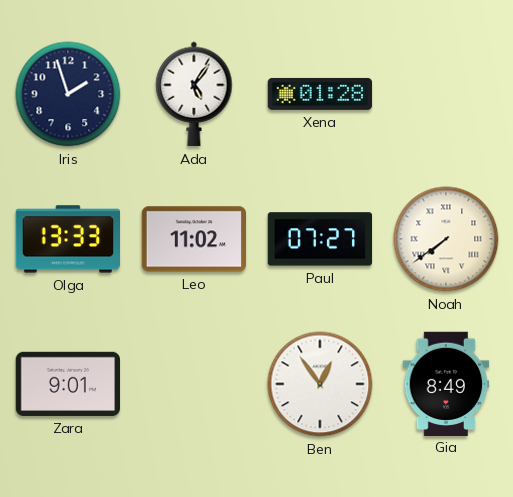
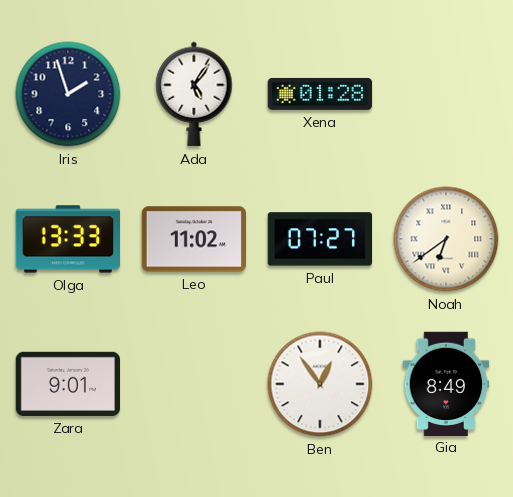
Noah: 7:39 -> 6:39
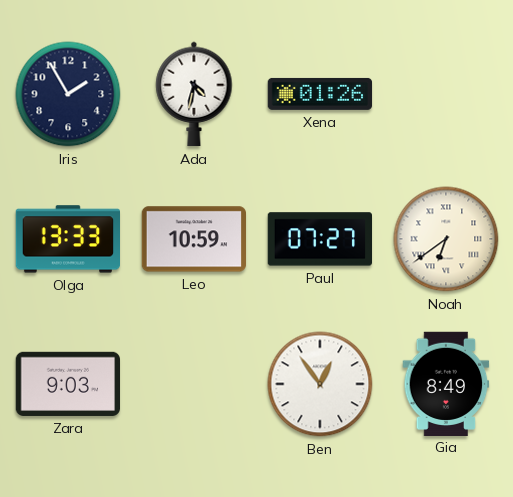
Iris: 1:57 -> 1:55
Ada: 5:06 -> 4:32
Xena: 01:28 -> 01:26
Leo: 11:02 -> 10:59
Zara: 9:01 -> 9:03
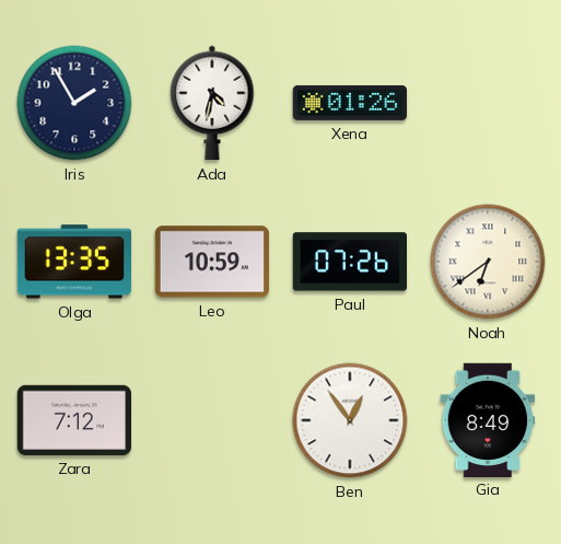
Olga: 13:33 -> 13:35
Paul: 07:27 -> 07:26
Zara: 9:03 -> 7:12
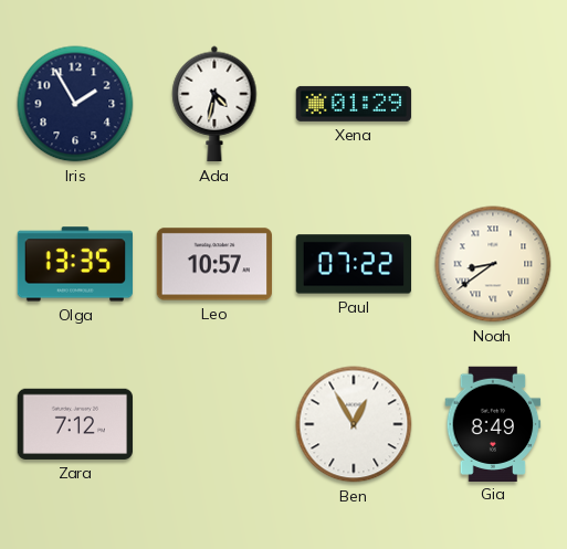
Xena: 01:26 -> 01:29
Leo: 10:59 -> 10:57
Paul: 07:26 -> 07:22
Noah: 6:39 -> 8:39
Ben: 12:54 -> 12:55
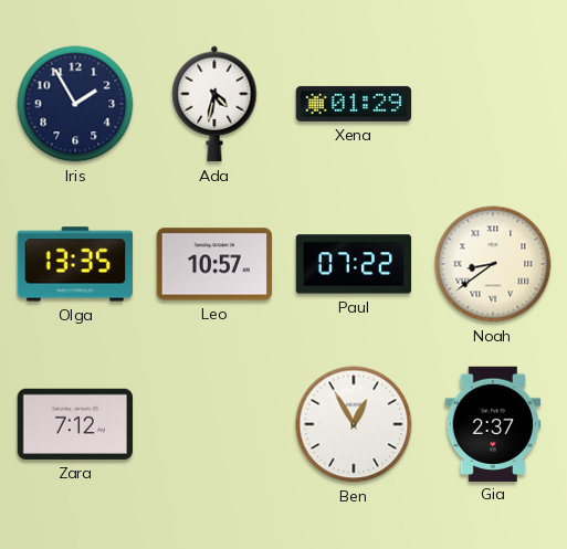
Gia: 8:49 -> 2:37
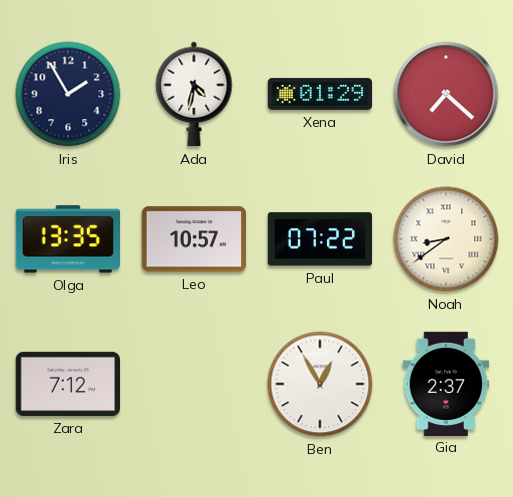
David: none -> 7:22
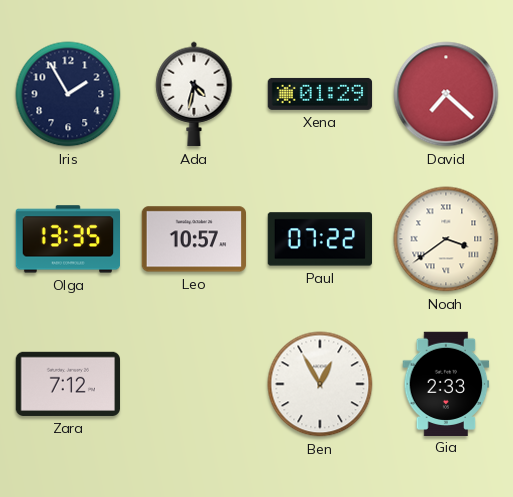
Noah: 8:39 -> 3:39
Gia: 2:37 -> 2:33
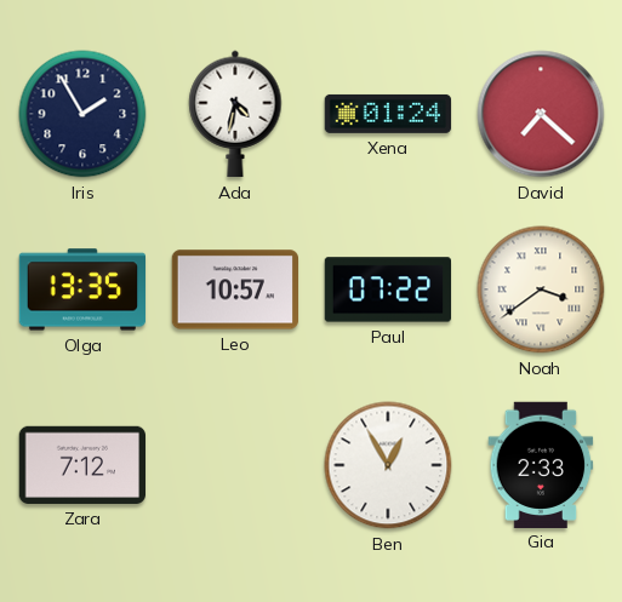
Xena: 01:29 -> 01:24
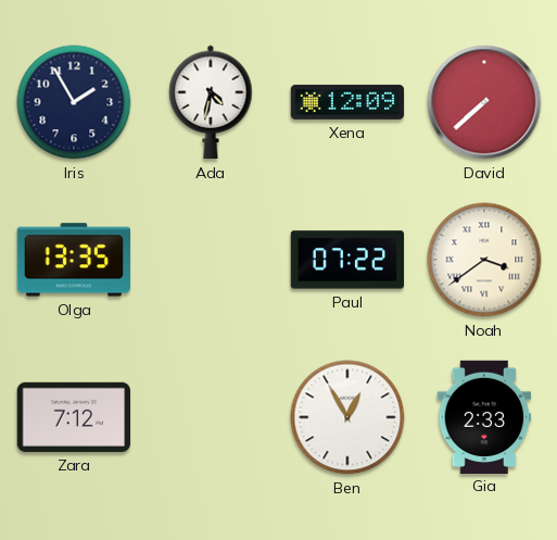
Xena: 01:24 -> 12:09
David: 7:22 -> 7:38
Leo: 10:57 -> none
